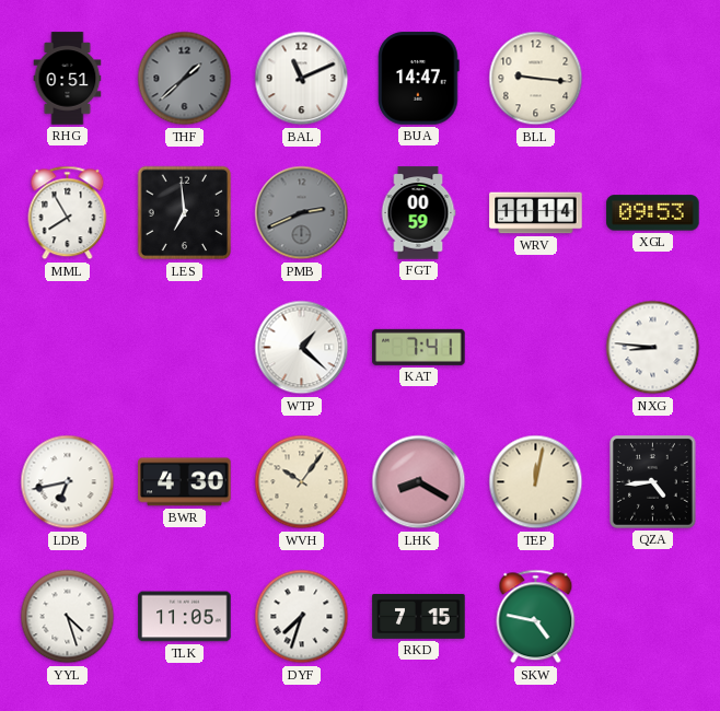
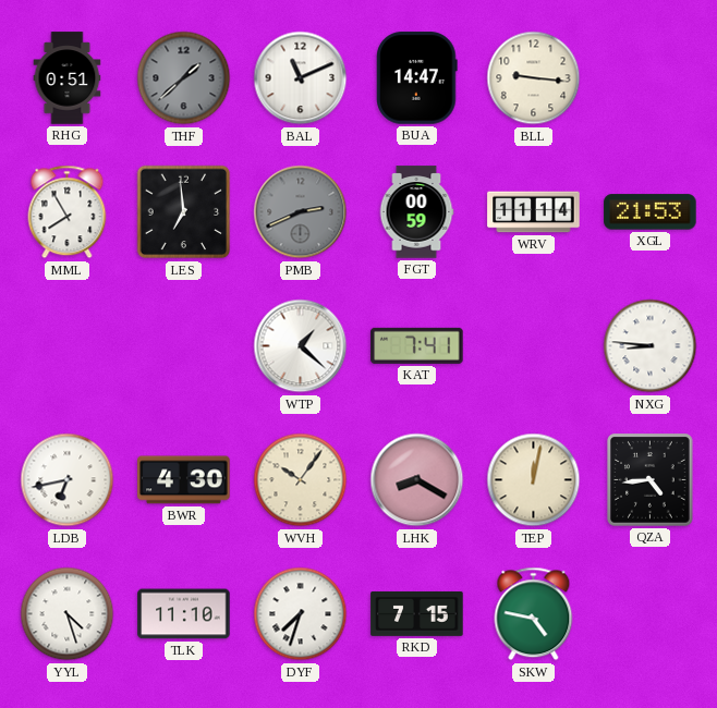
XGL: 09:53 -> 21:53
TLK: 11:05 -> 11:10
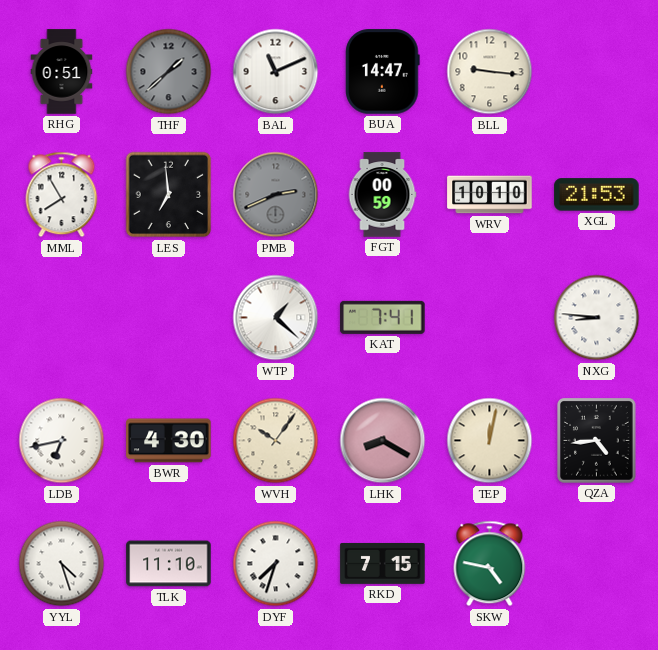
WRV: 11:14 -> 10:10
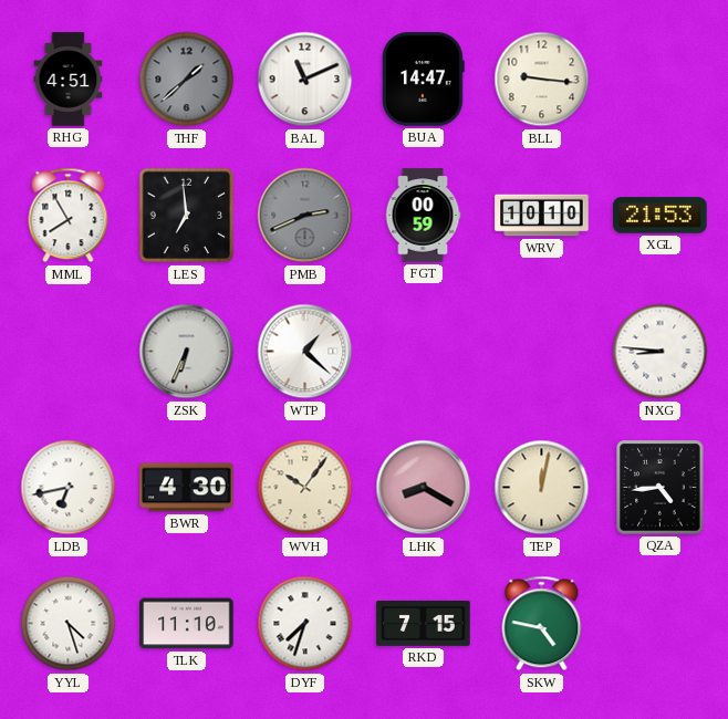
RHG: 0:51 -> 4:51
ZSK: none -> 6:34
KAT: 7:41 -> none
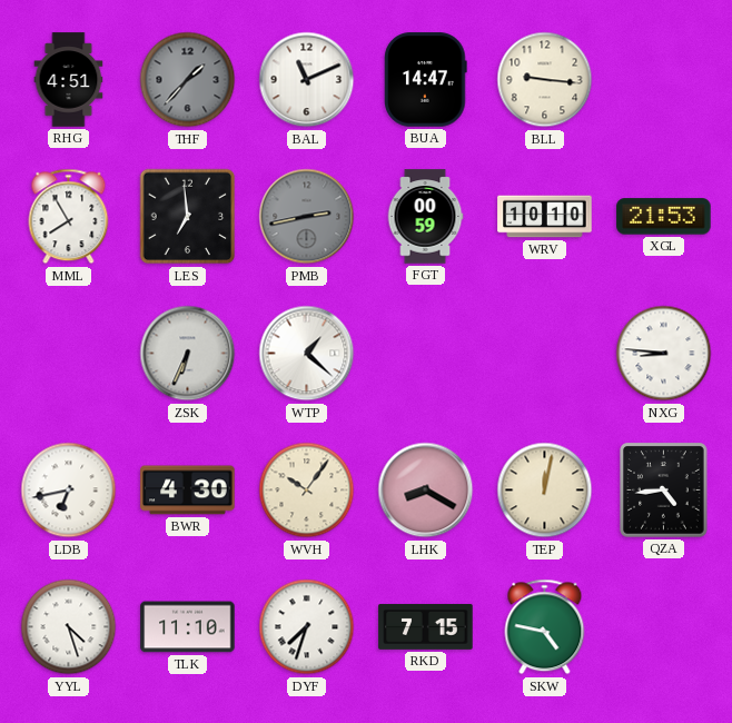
THF: 1:38 -> 1:37
PMB: 2:41 -> 2:43
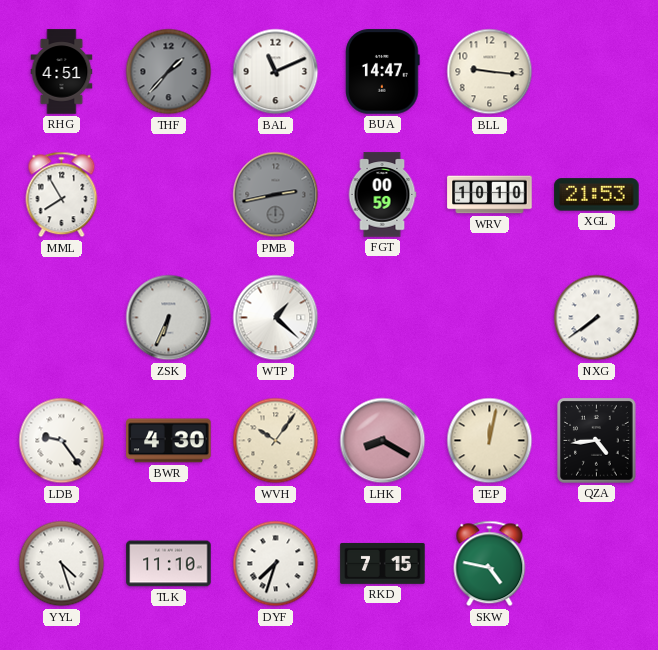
LES: 6:59 -> none
NXG: 8:46 -> 7:39
LDB: 6:43 -> 9:24
